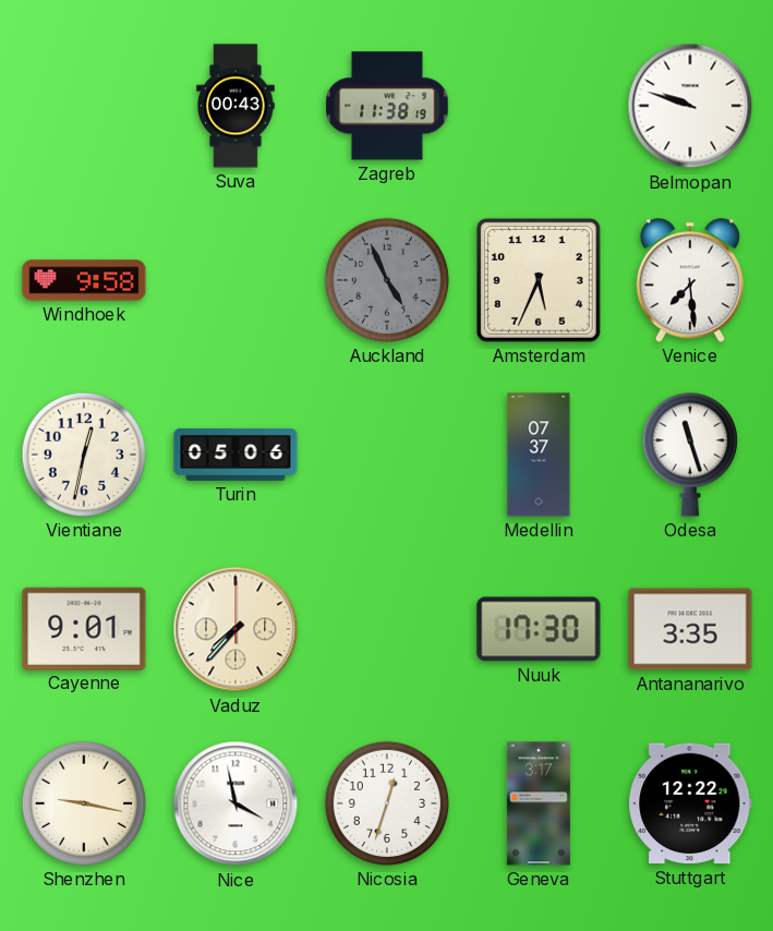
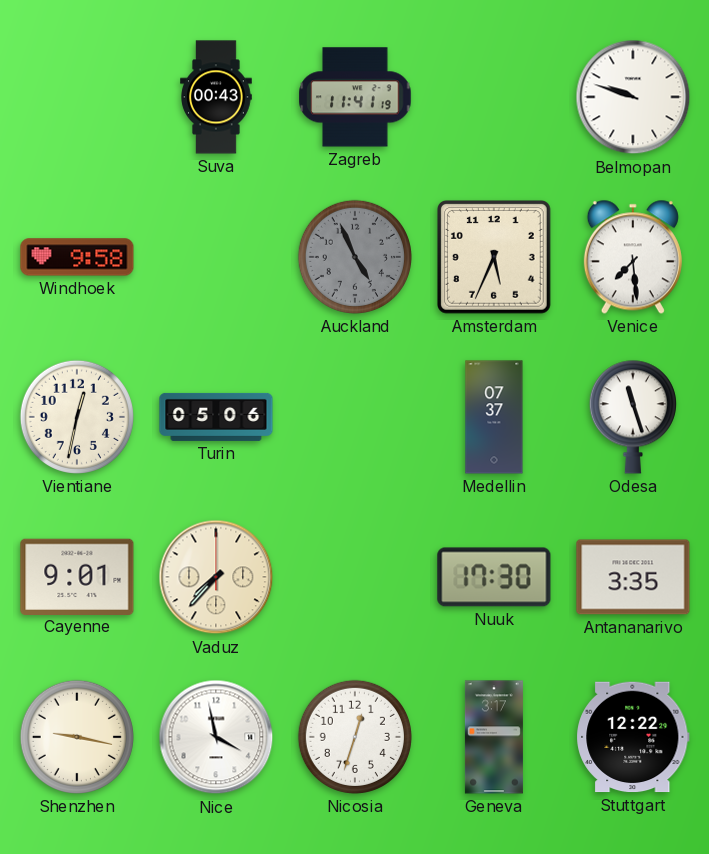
Zagreb: 11:38 -> 11:41
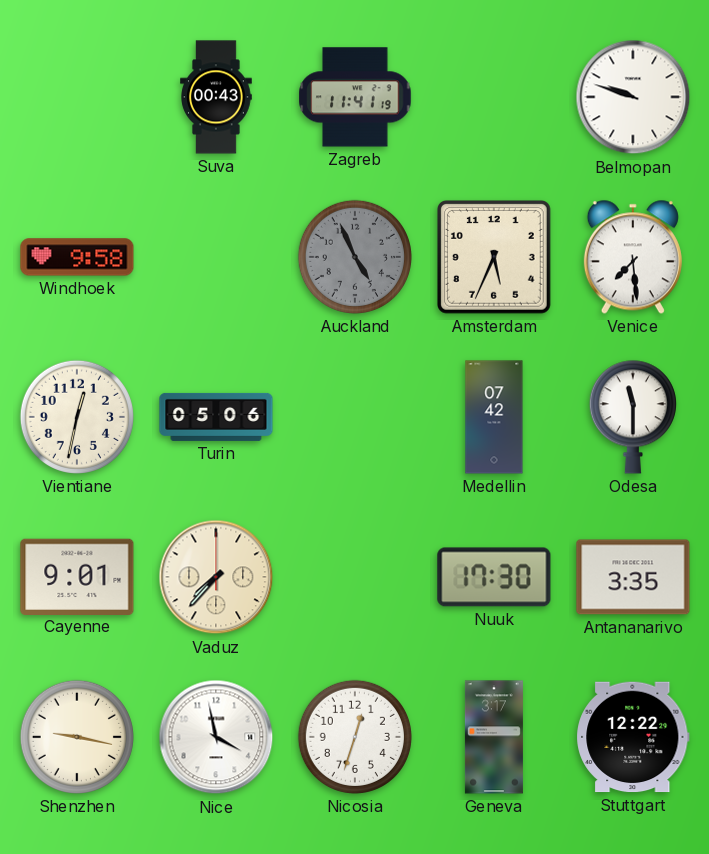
Medellin: 07:37 -> 07:42
Odesa: 11:27 -> 11:30
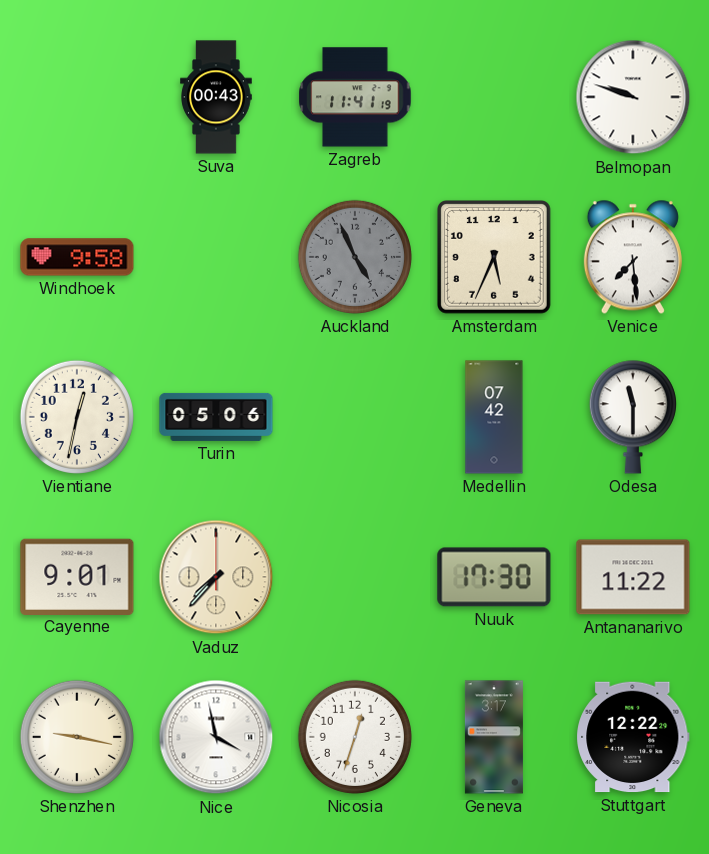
Antananarivo: 3:35 -> 11:22
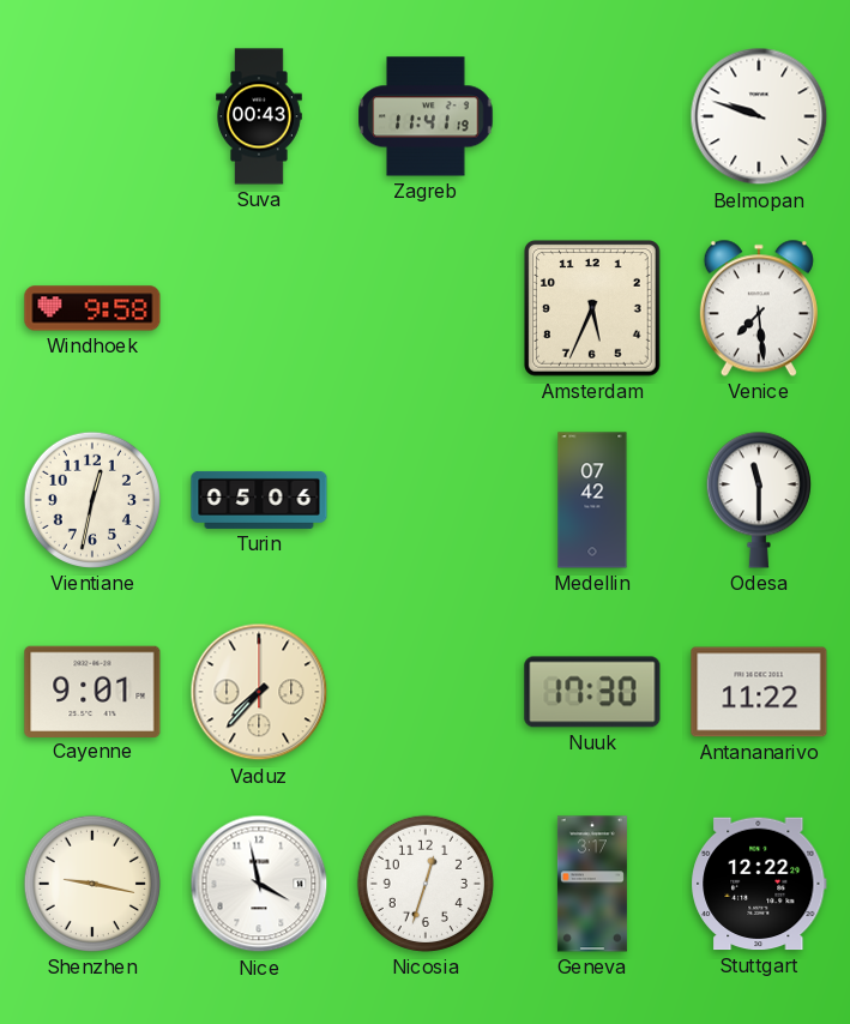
Auckland: 4:56 -> none
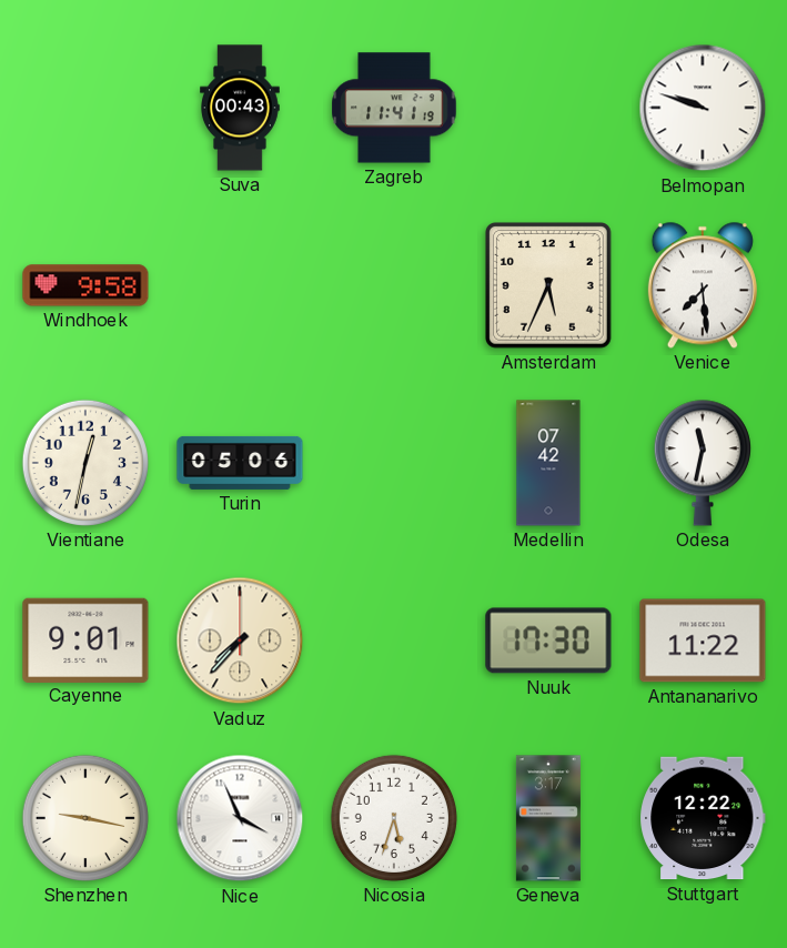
Odesa: 11:30 -> 11:32
Nice: 3:58 -> 3:56
Nicosia: 12:33 -> 5:33
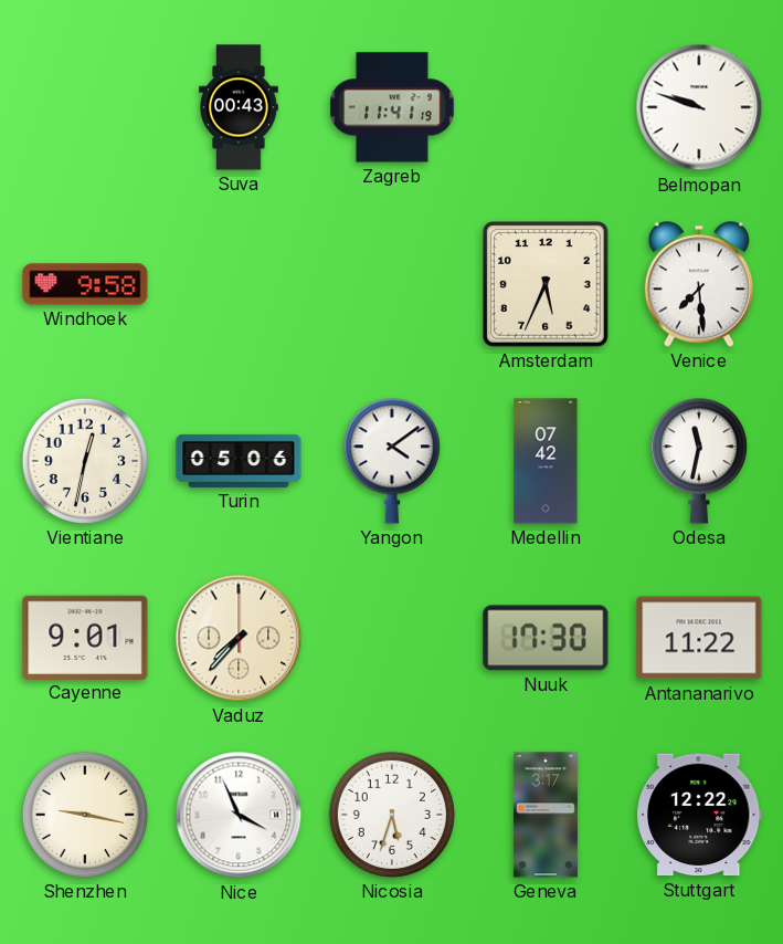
Yangon: none -> 4:09
